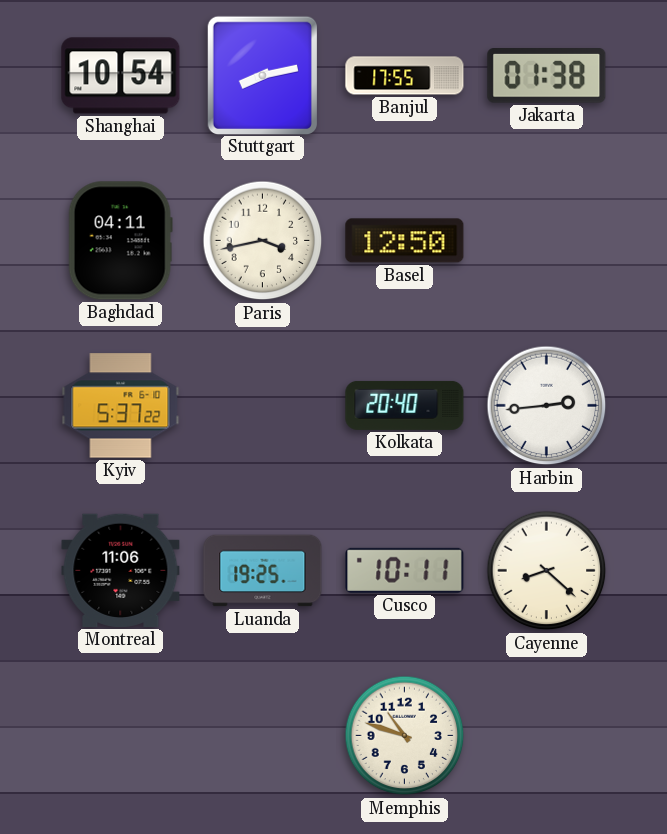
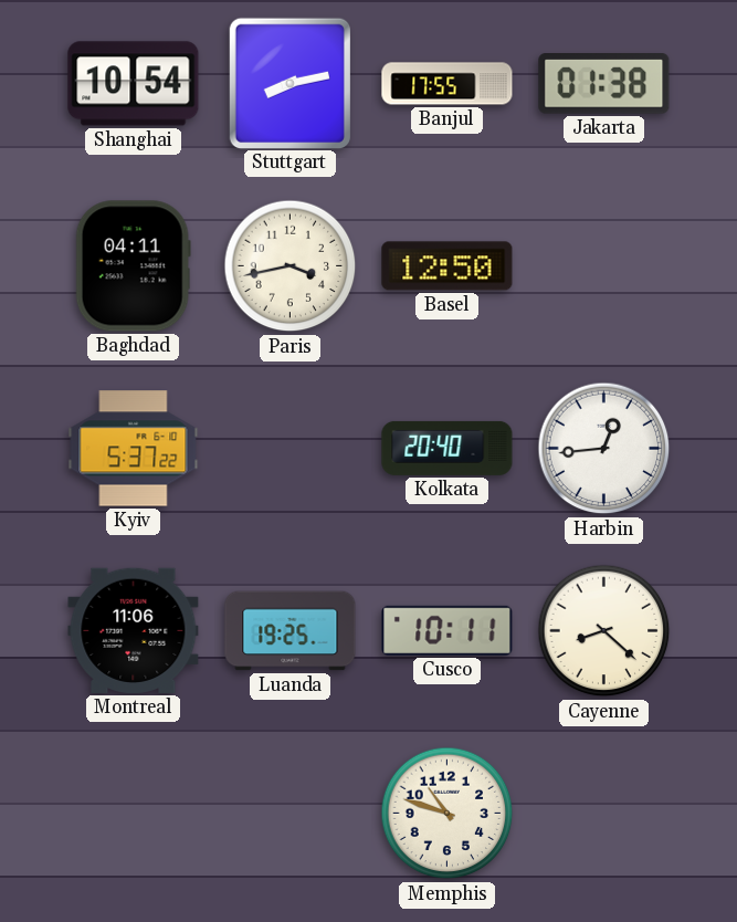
Harbin: 2:44 -> 12:44
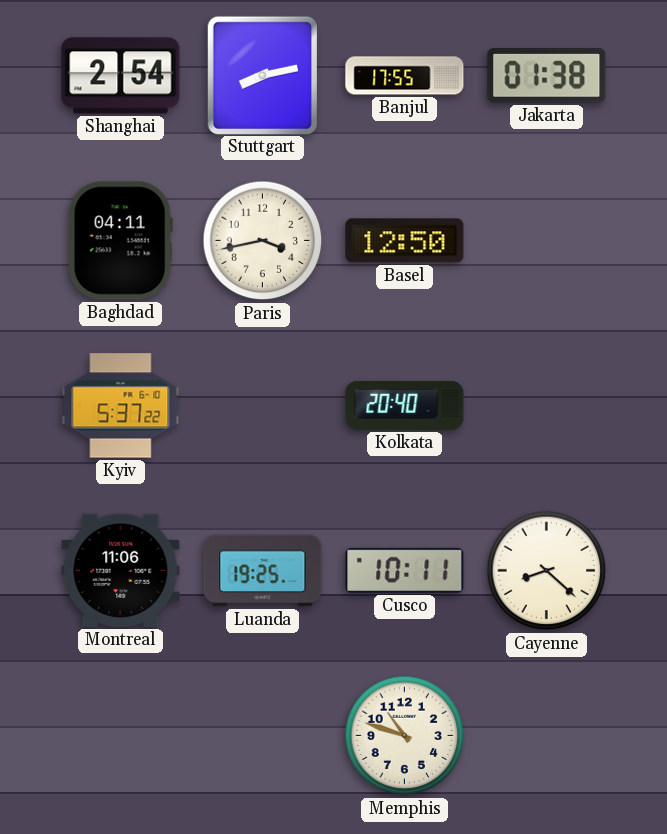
Shanghai: 10:54 -> 2:54
Harbin: 12:44 -> none
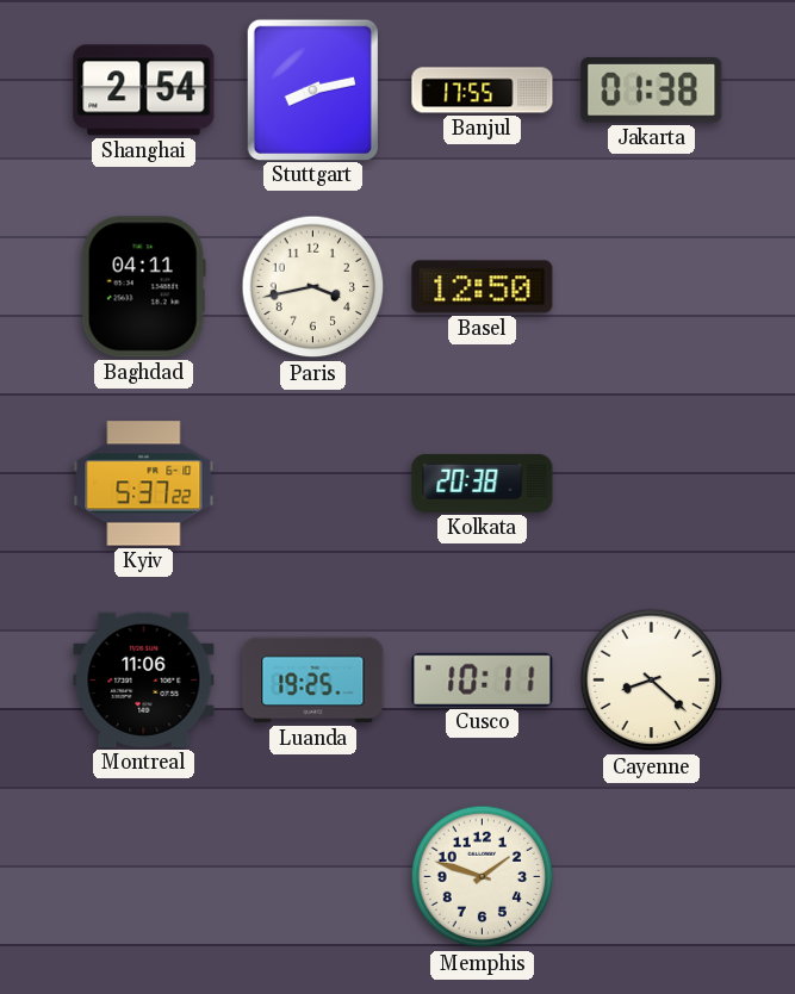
Kolkata: 20:40 -> 20:38
Memphis: 10:48 -> 1:48
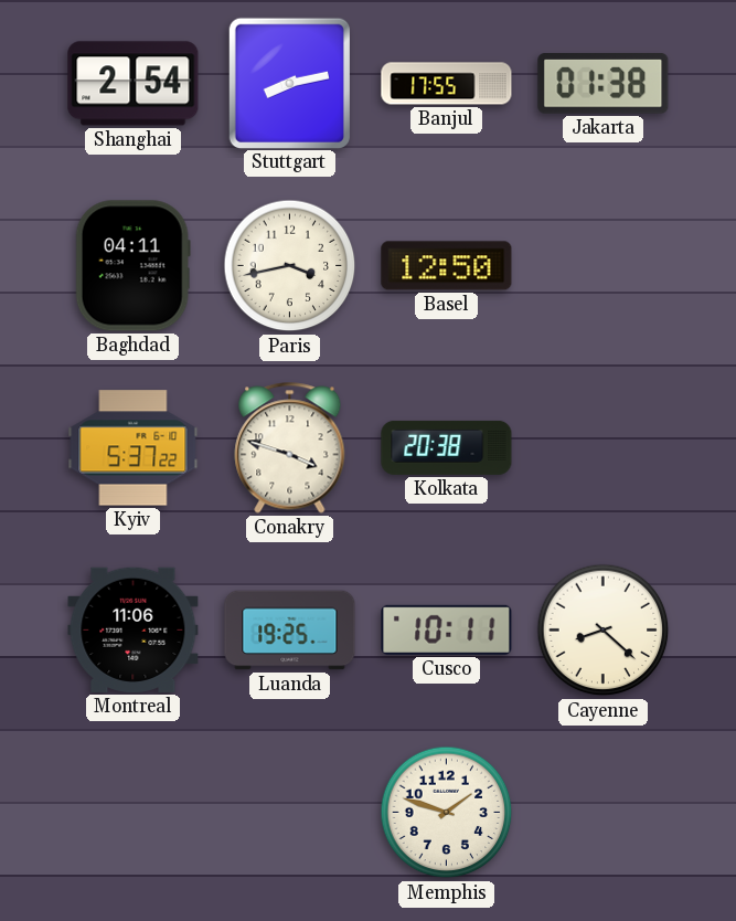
Conakry: none -> 3:48
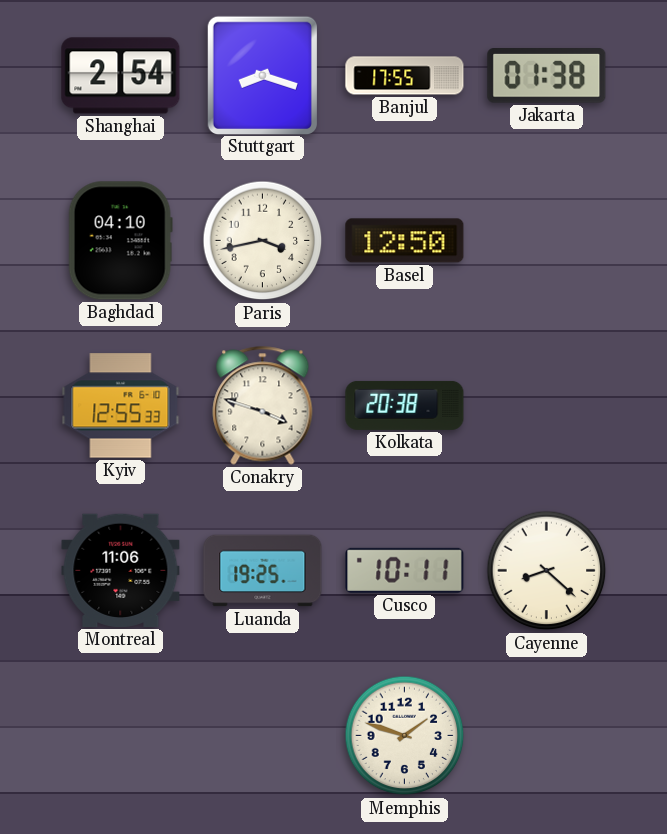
Stuttgart: 8:13 -> 8:18
Baghdad: 04:11 -> 04:10
Kyiv: 5:37 -> 12:55
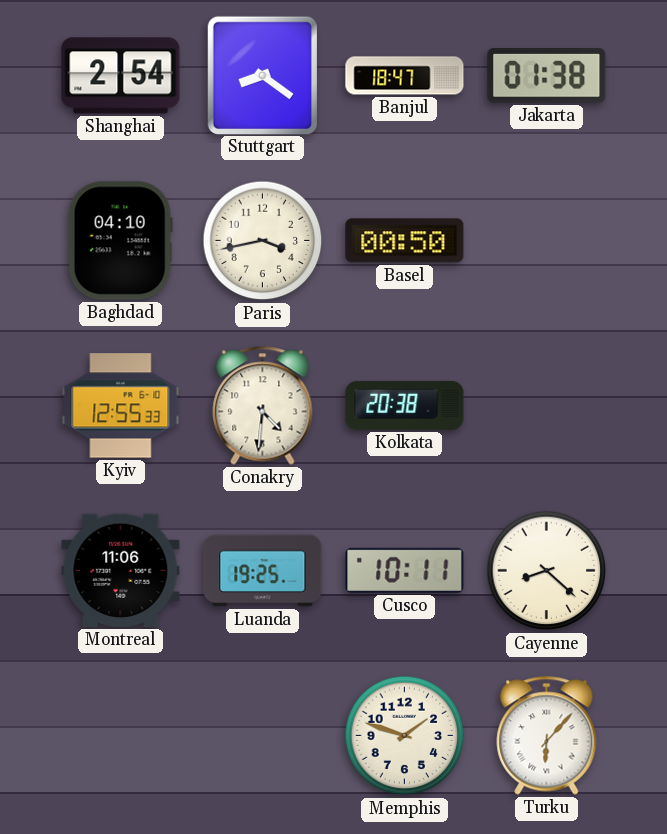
Stuttgart: 8:18 -> 8:21
Banjul: 17:55 -> 18:47
Basel: 12:50 -> 00:50
Conakry: 3:48 -> 4:31
Turku: none -> 6:07
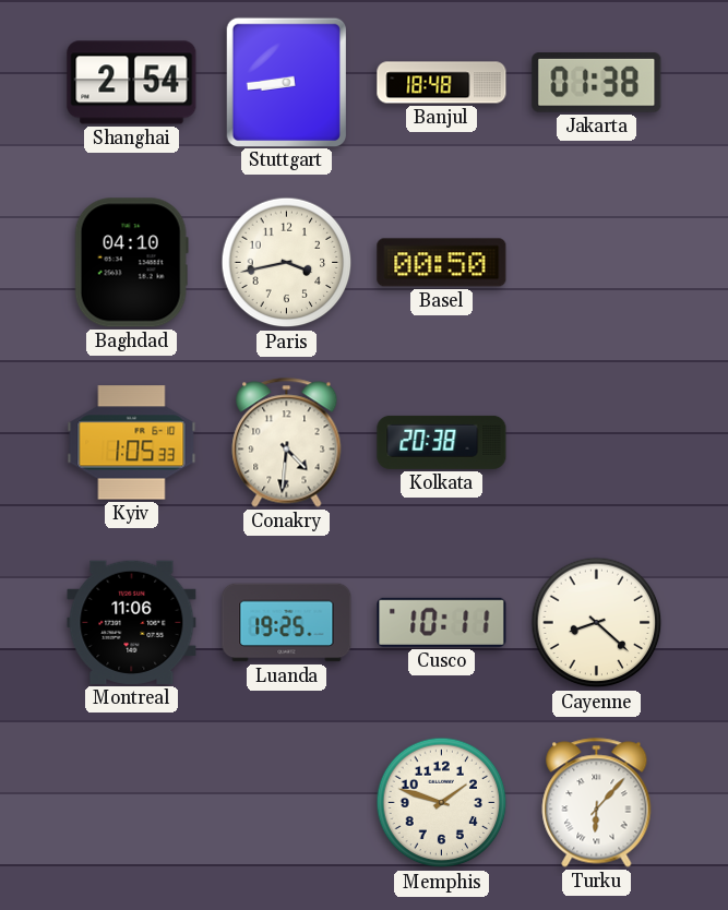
Stuttgart: 8:21 -> 8:44
Banjul: 18:47 -> 18:48
Kyiv: 12:55 -> 1:05
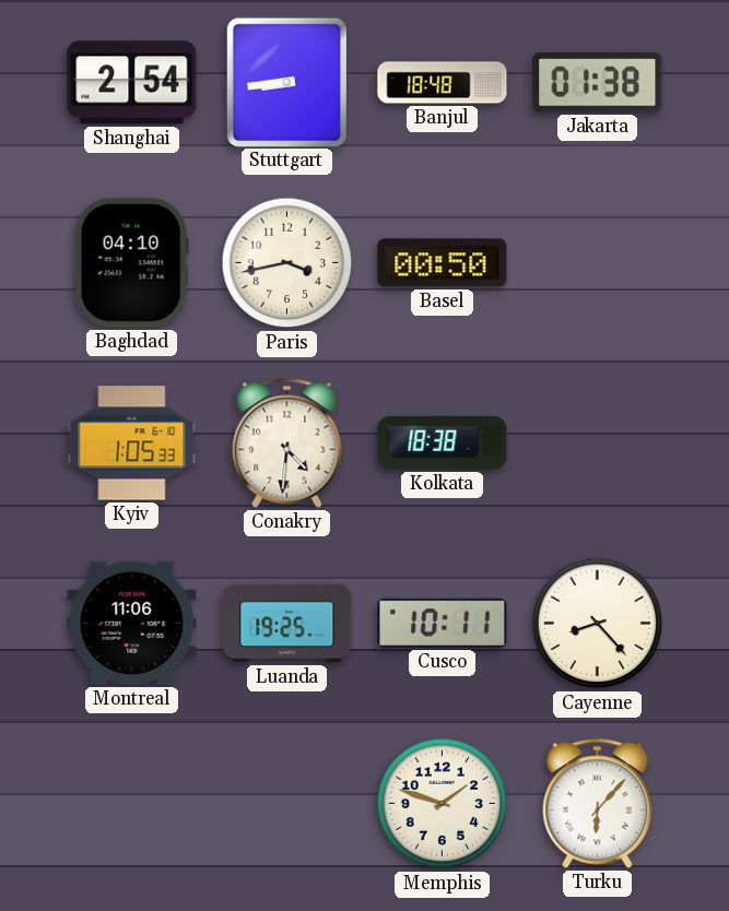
Kolkata: 20:38 -> 18:38
Cayenne: 8:22 -> 8:23
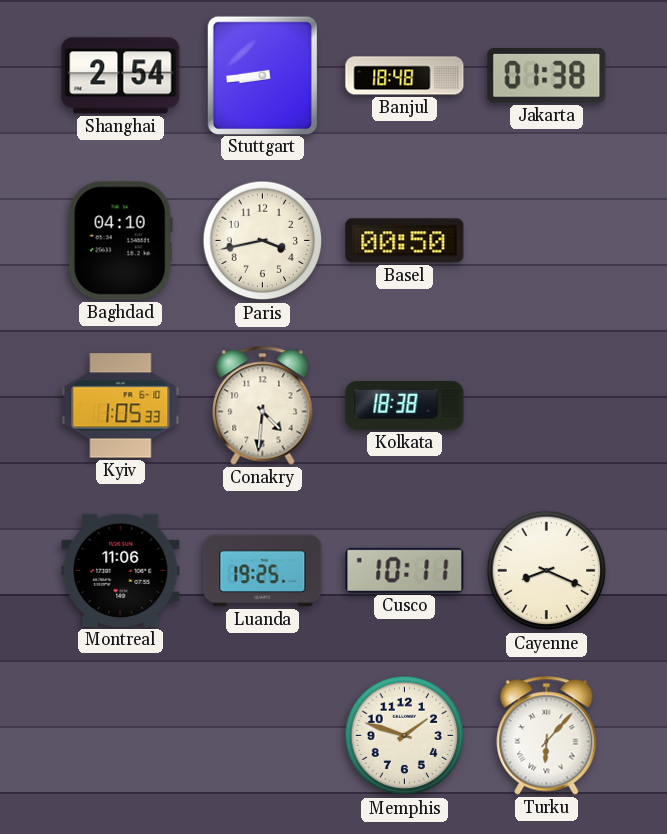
Cayenne: 8:23 -> 8:19
